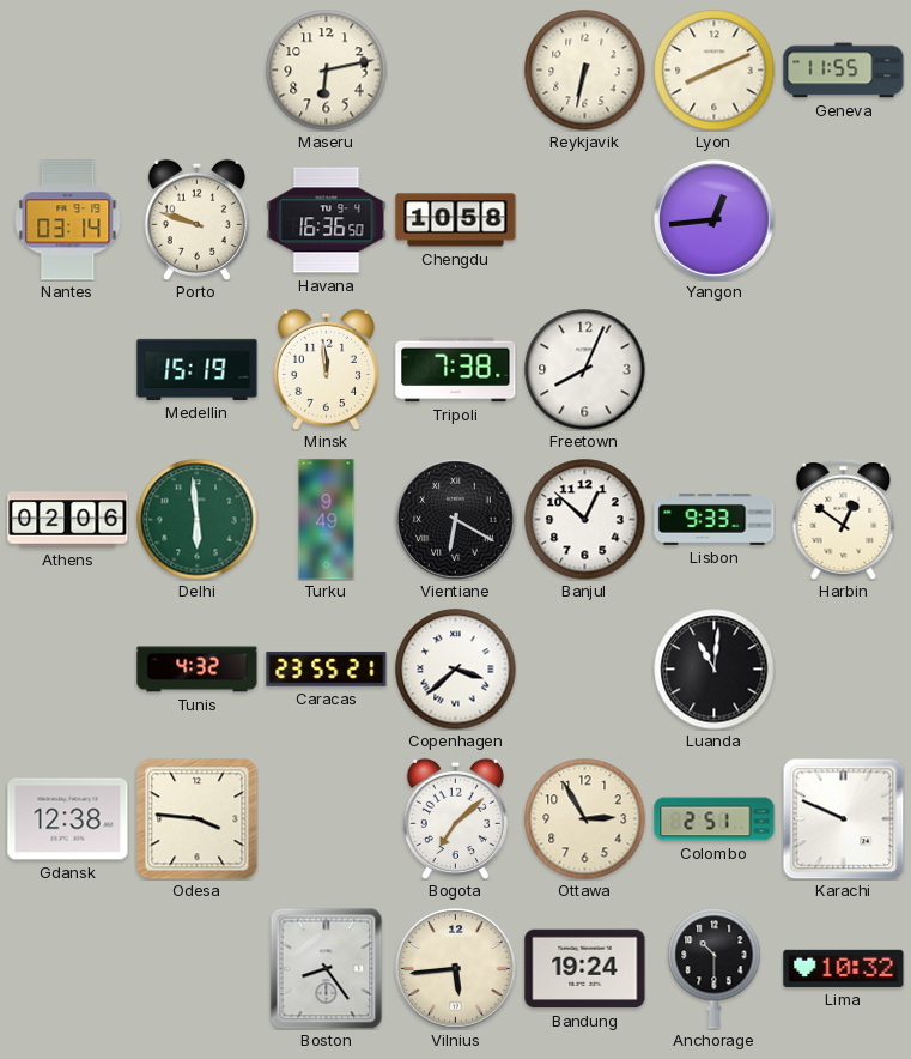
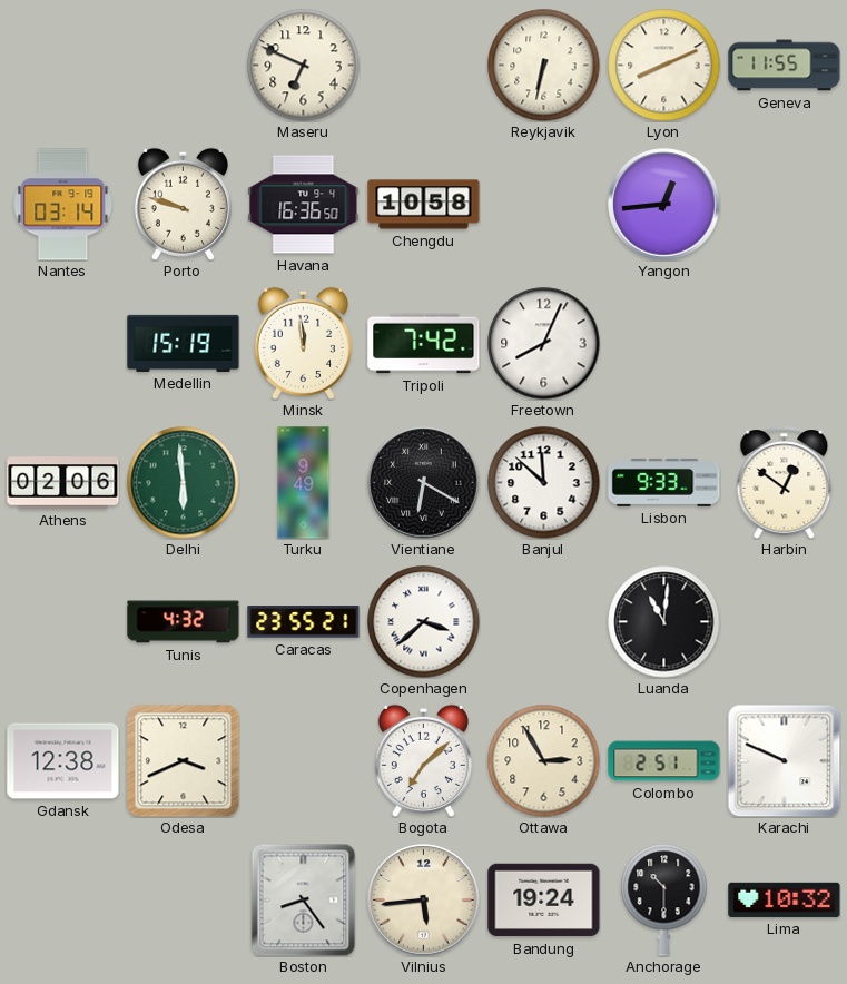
Maseru: 6:13 -> 6:49
Tripoli: 7:38 -> 7:42
Banjul: 12:52 -> 11:52
Odesa: 3:46 -> 3:41
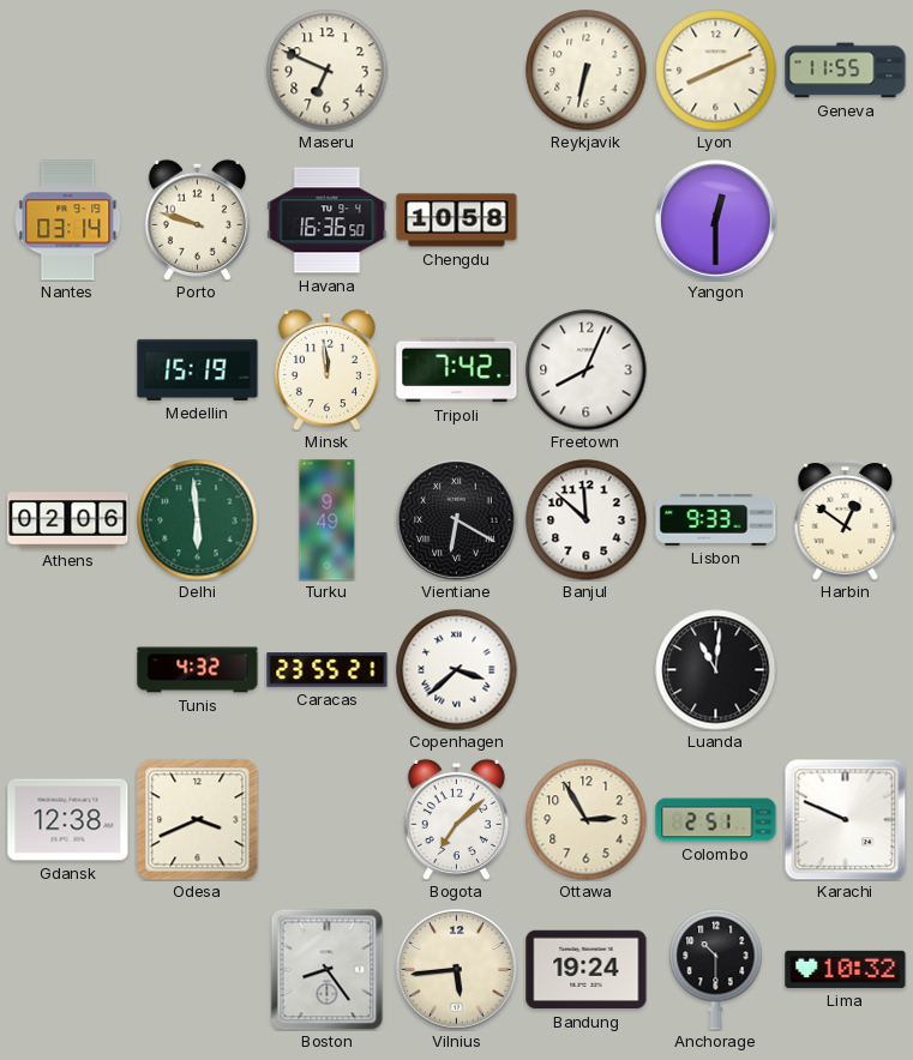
Yangon: 12:44 -> 12:30
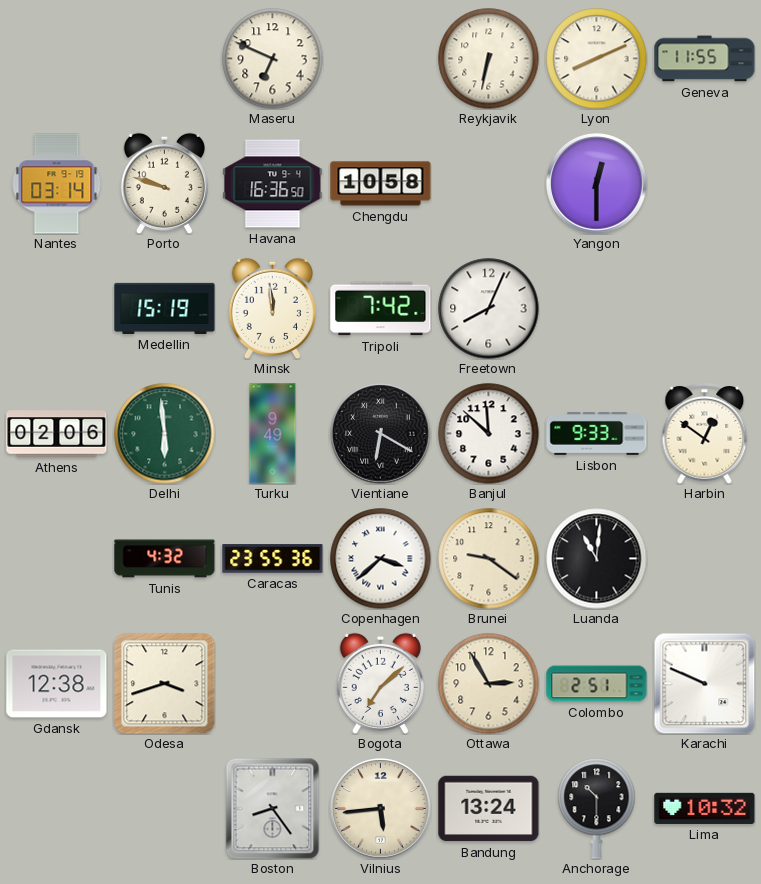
Caracas: 23:55:21 -> 23:55:36
Brunei: none -> 9:21
Odesa: 3:41 -> 3:42
Bandung: 19:24 -> 13:24
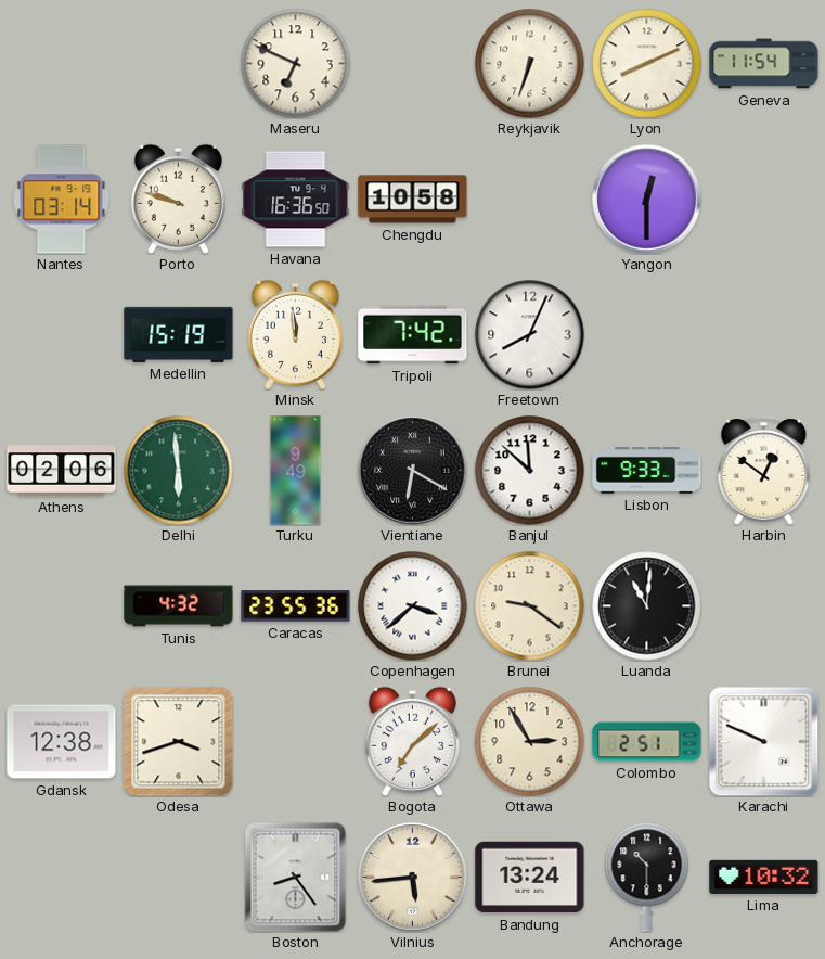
Reykjavik: 6:32 -> 6:33
Geneva: 11:55 -> 11:54
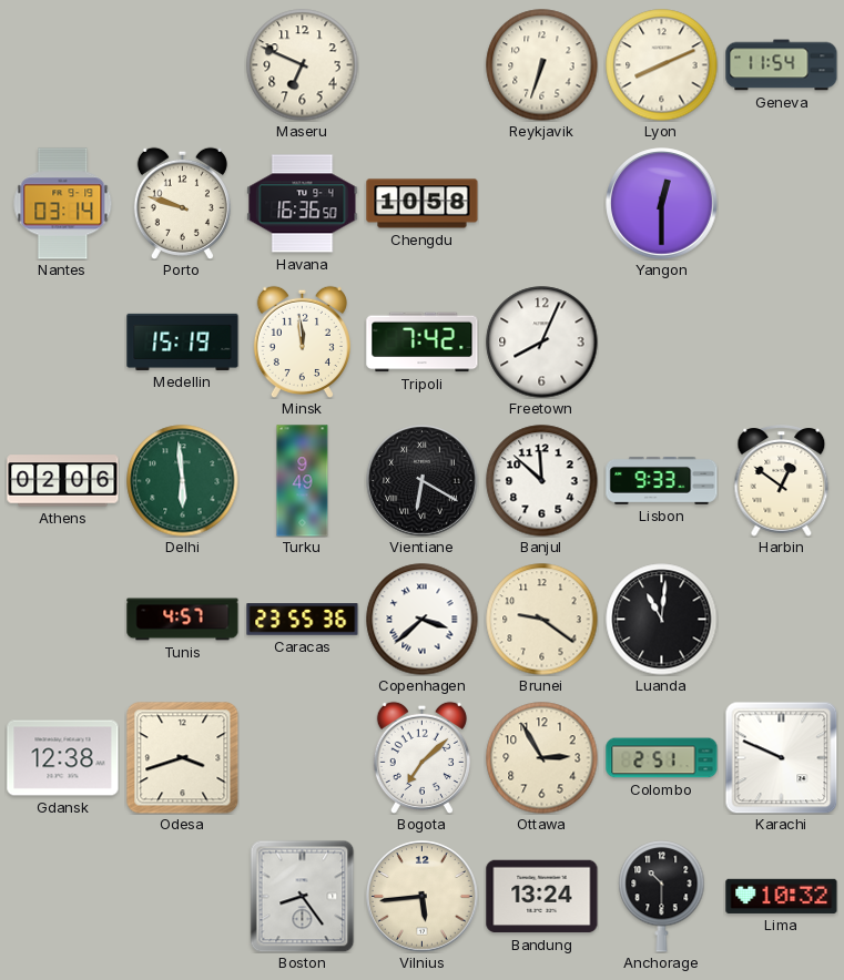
Tunis: 4:32 -> 4:57
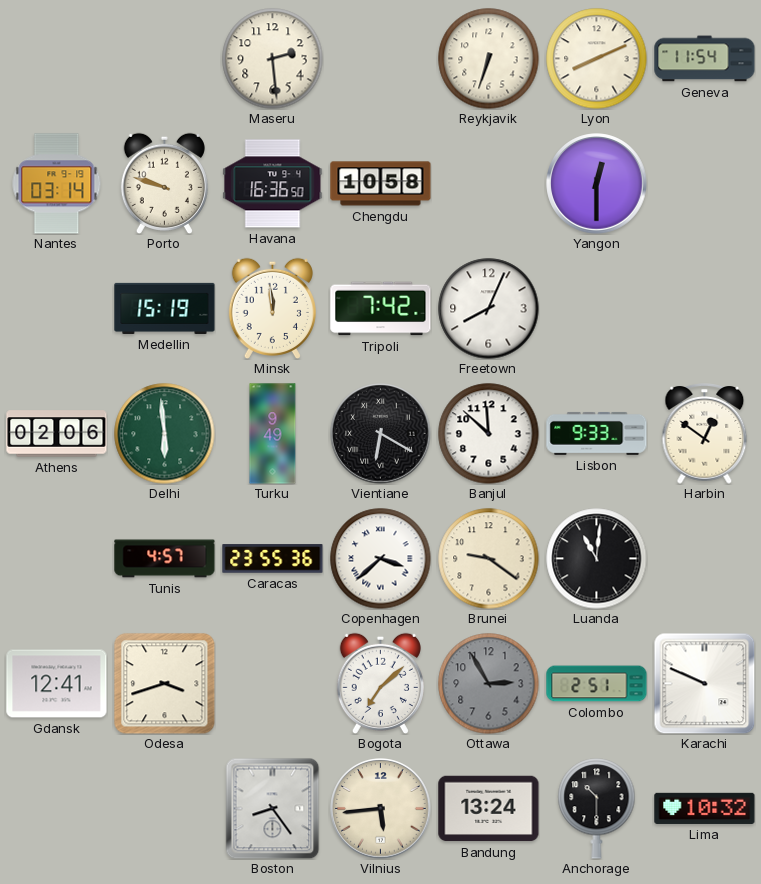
Maseru: 6:49 -> 2:29
Gdansk: 12:38 -> 12:41
Ottawa dial: cream -> grey
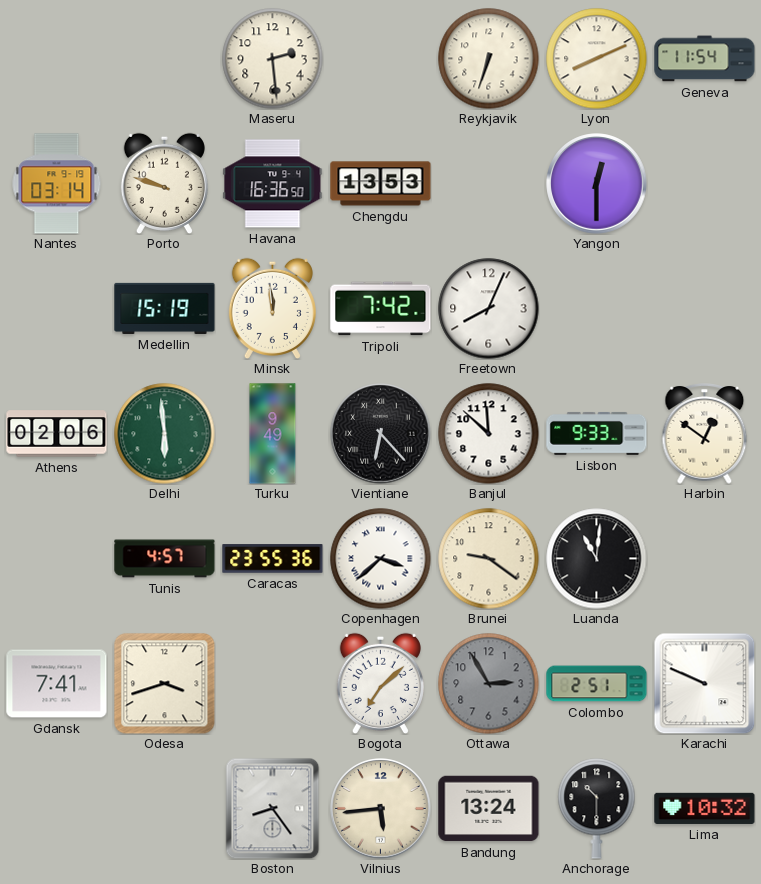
Chengdu: 10:58 -> 13:53
Vientiane: 6:20 -> 6:23
Gdansk: 12:41 -> 7:41
